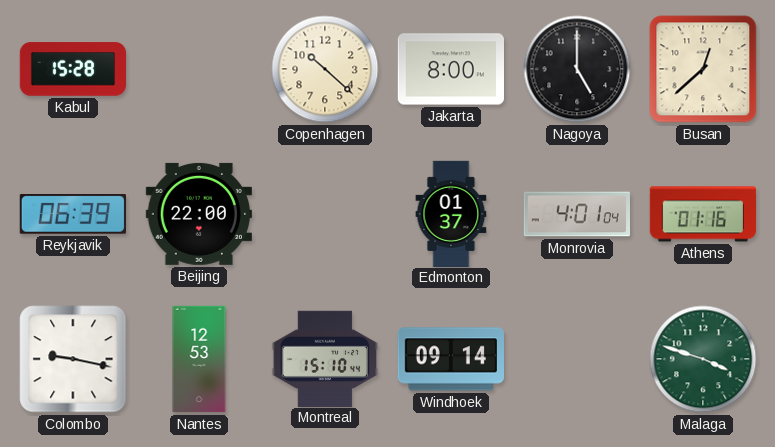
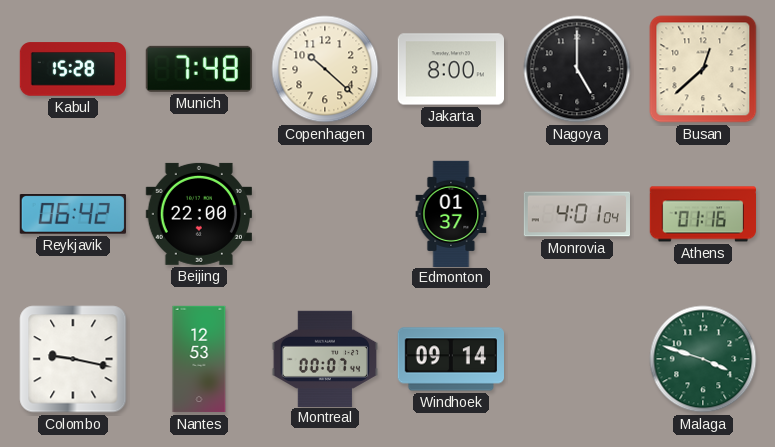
Munich: none -> 7:48
Reykjavik: 06:39 -> 06:42
Montreal: 15:10 -> 00:07
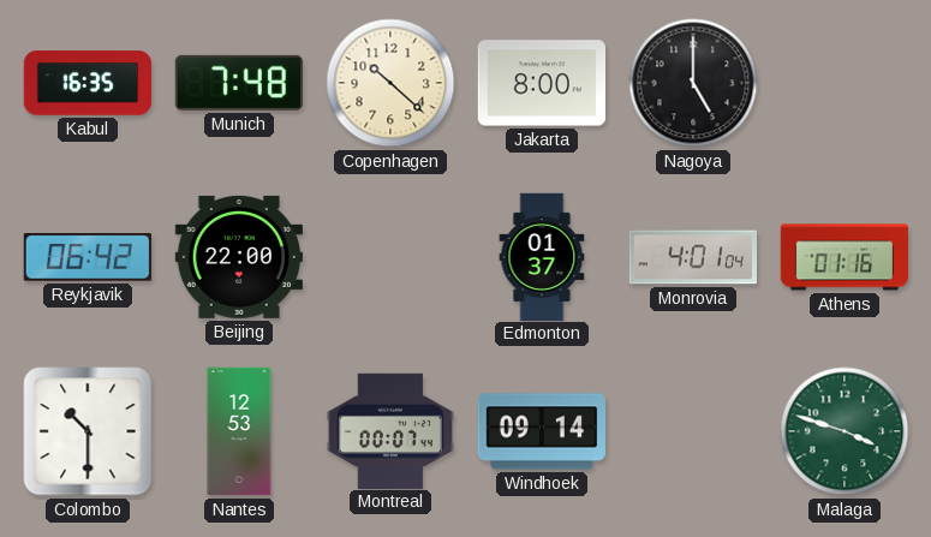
Kabul: 15:28 -> 16:35
Busan: 12:38 -> none
Colombo: 9:17 -> 10:30
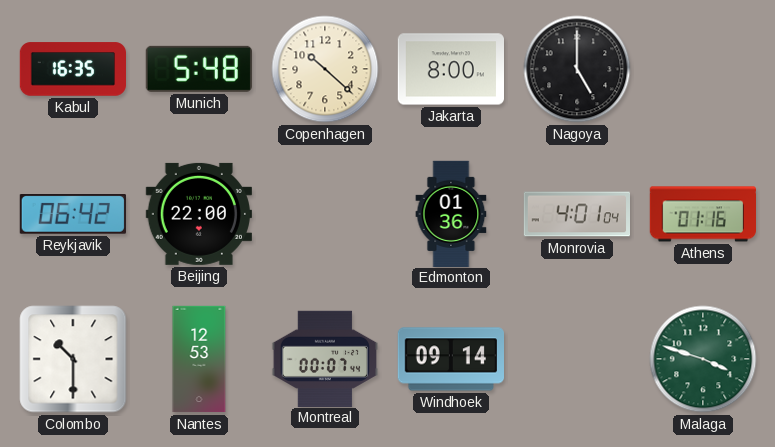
Munich: 7:48 -> 5:48
Edmonton: 01:37 -> 01:36
